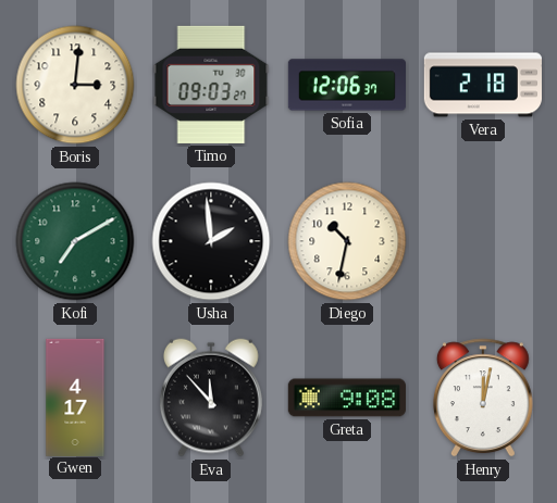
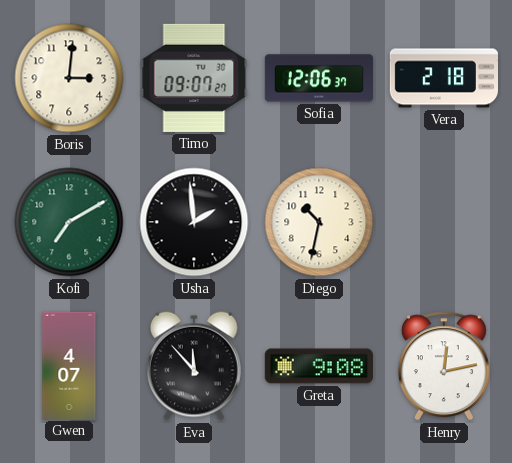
Timo: 09:03 -> 09:07
Gwen: 4:17 -> 4:07
Henry: 12:02 -> 12:13
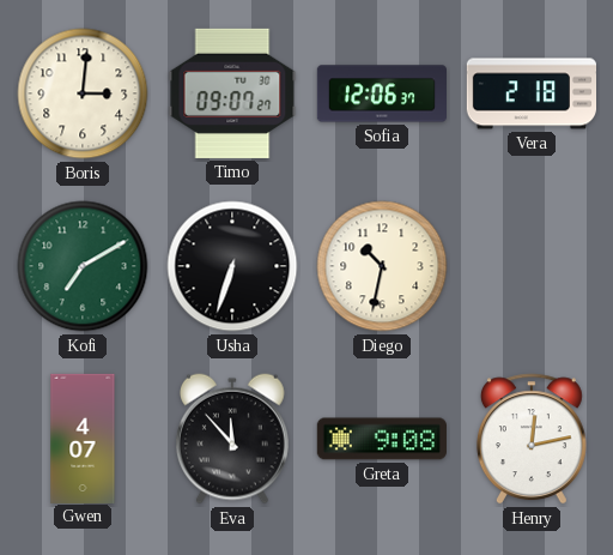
Usha: 1:59 -> 6:33
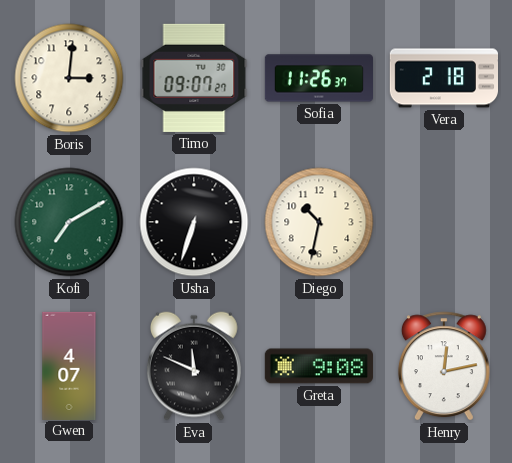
Sofia: 12:06 -> 11:26
Eva: 11:53 -> 11:49
